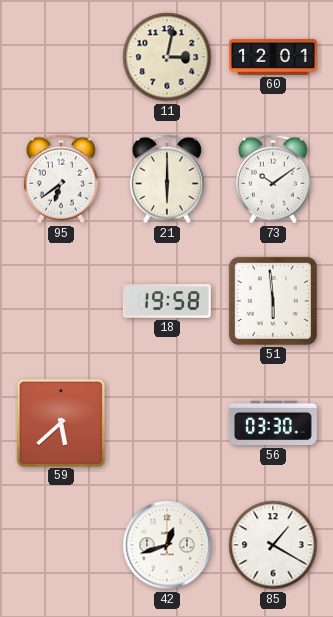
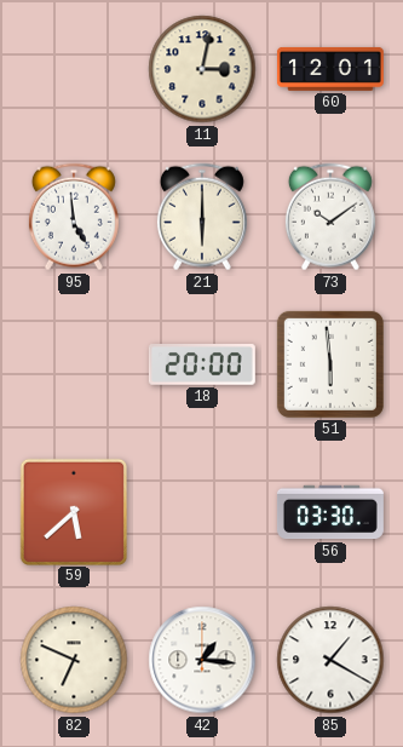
95: 6:39 -> 4:59
18: 19:58 -> 20:00
82: none -> 6:49
42: 12:42 -> 1:16
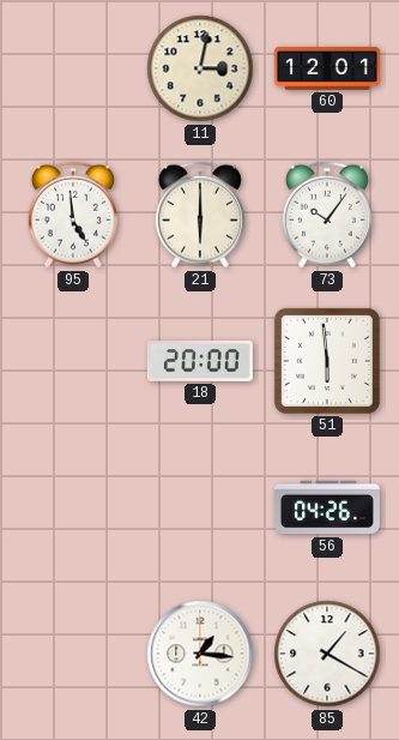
73: 10:09 -> 10:06
59: 5:38 -> none
56: 03:30 -> 04:26
82: 6:49 -> none
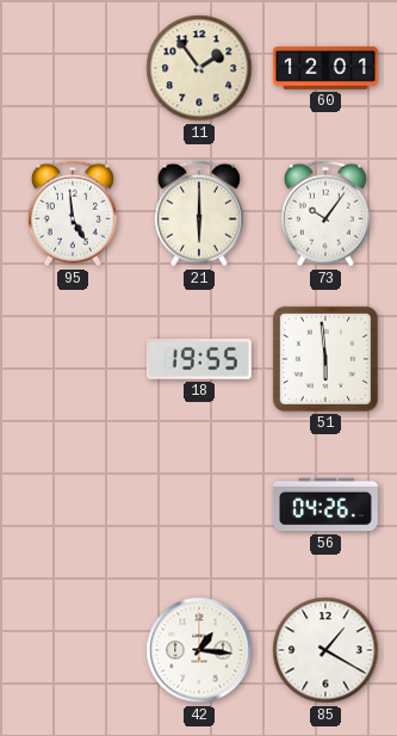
11: 3:02 -> 1:54
18: 20:00 -> 19:55
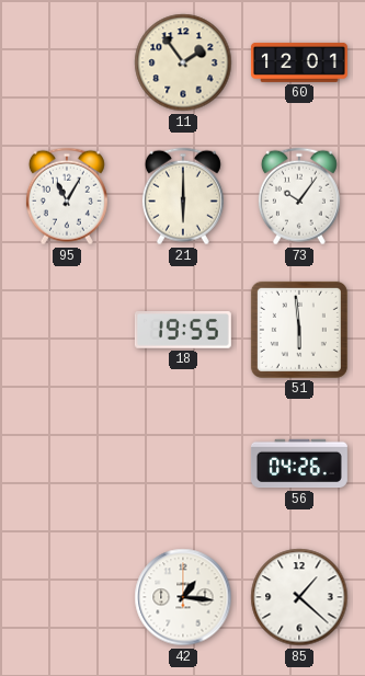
95: 4:59 -> 11:05
85: 1:20 -> 1:22
